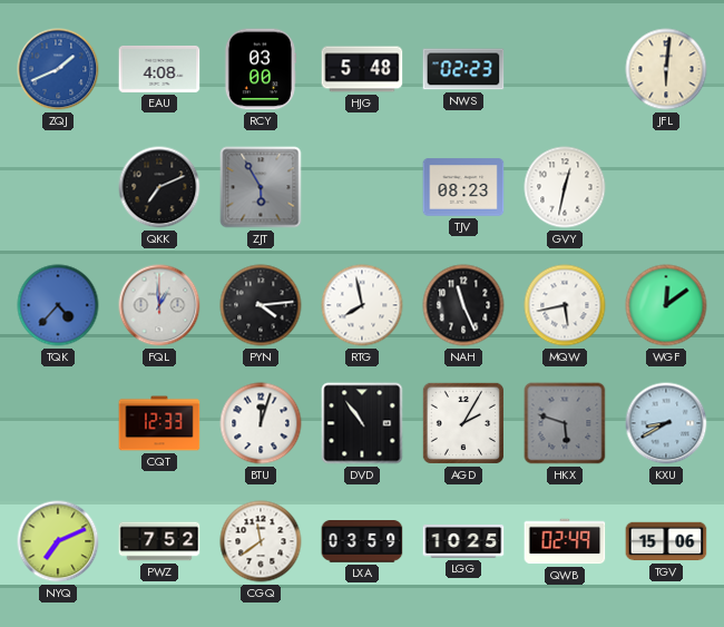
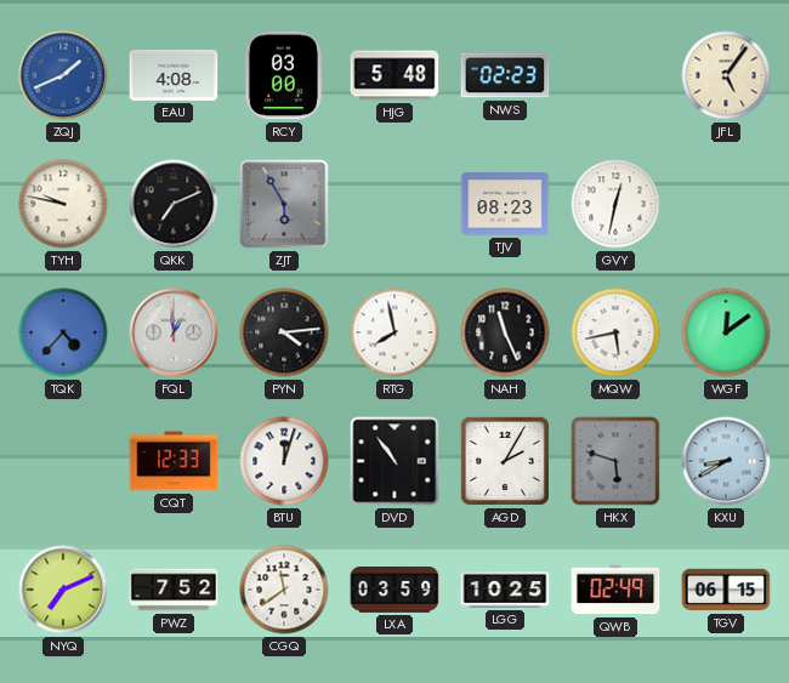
JFL: 6:01 -> 5:06
TYH: none -> 9:47
TGV: 15:06 -> 06:15
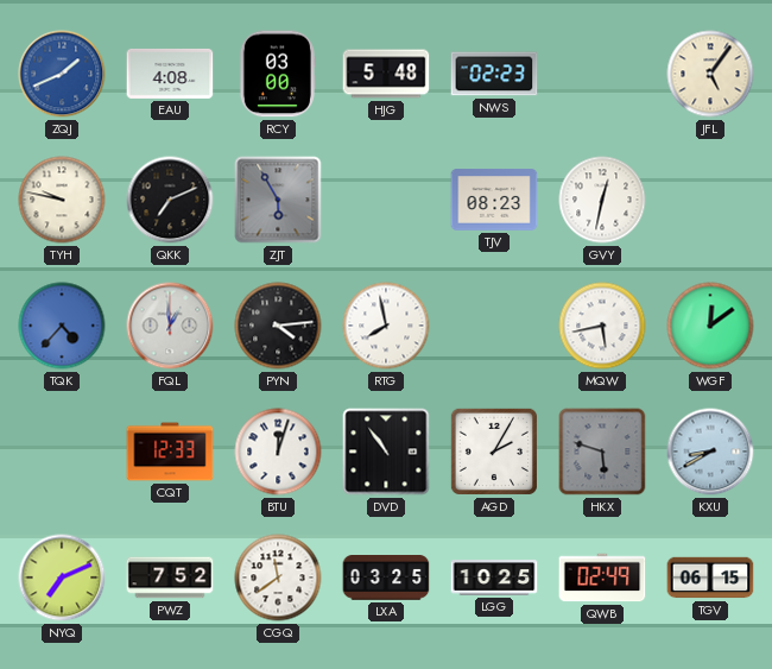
NAH: 11:26 -> none
LXA: 03:59 -> 03:25
